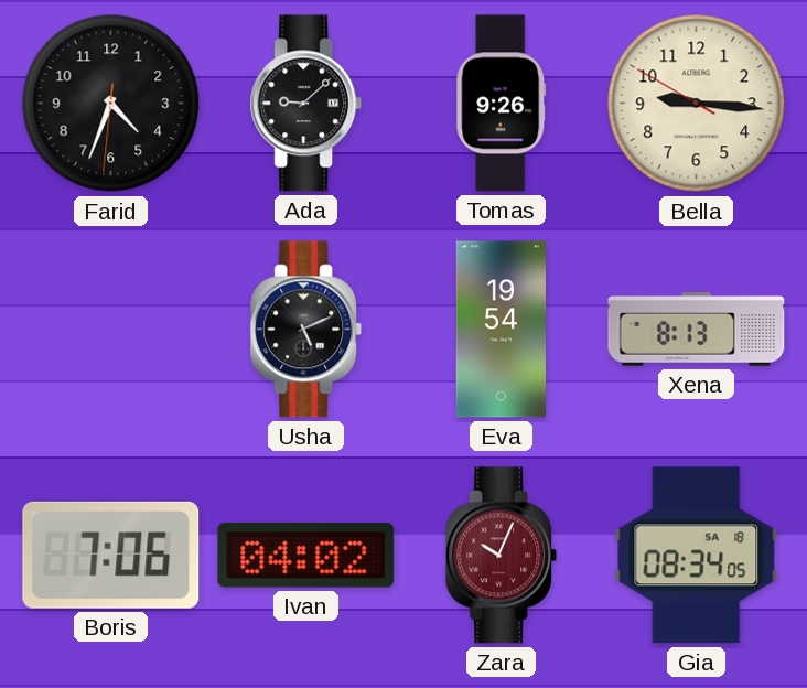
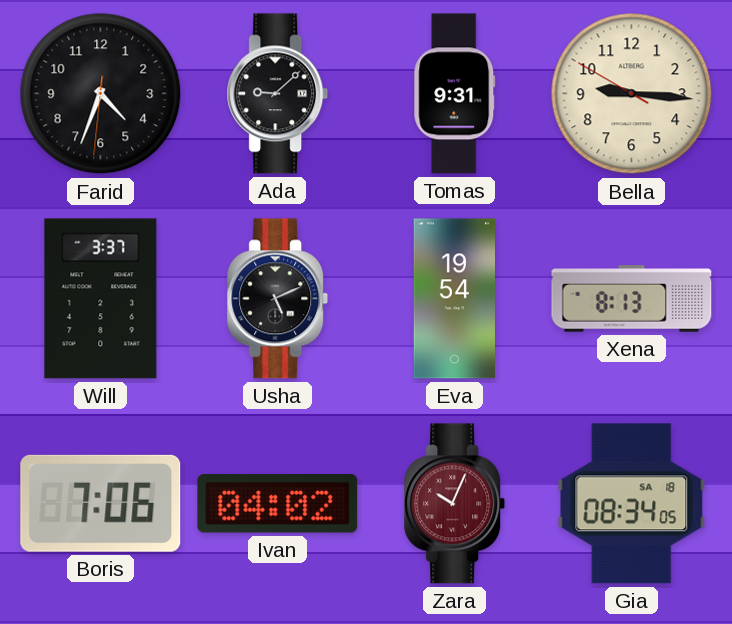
Tomas: 9:26 -> 9:31
Will: none -> 3:37
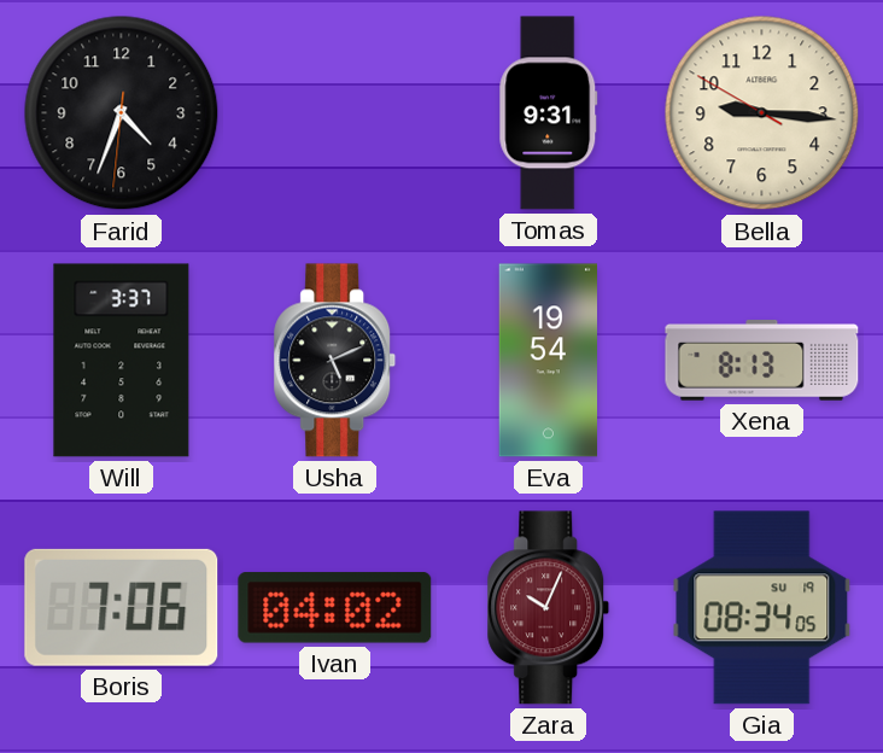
Ada: 9:08 -> none
Gia date: SA 18 -> SU 19
